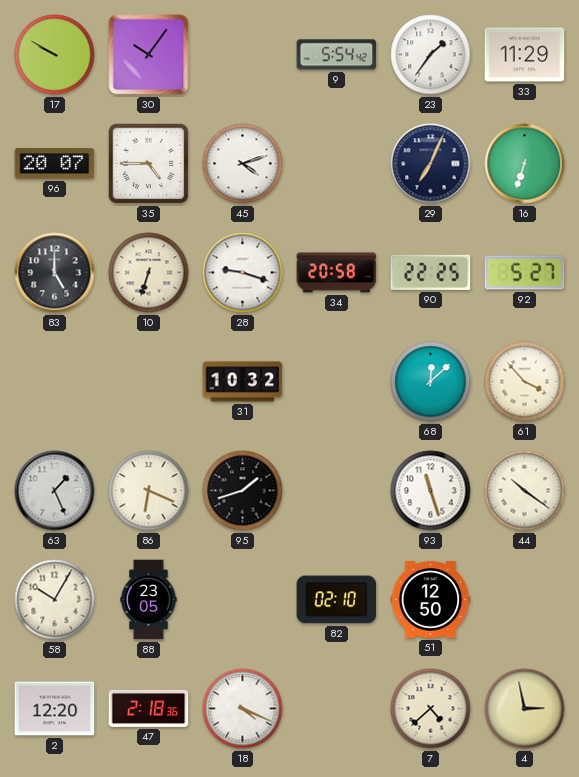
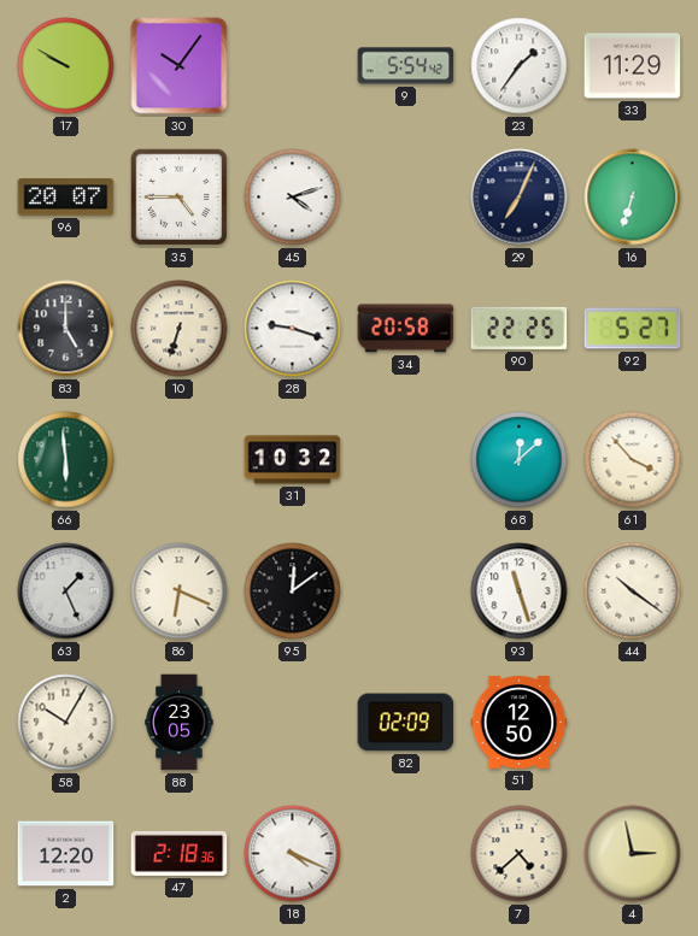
66: none -> 5:59
95: 1:42 -> 12:09
82: 02:10 -> 02:09
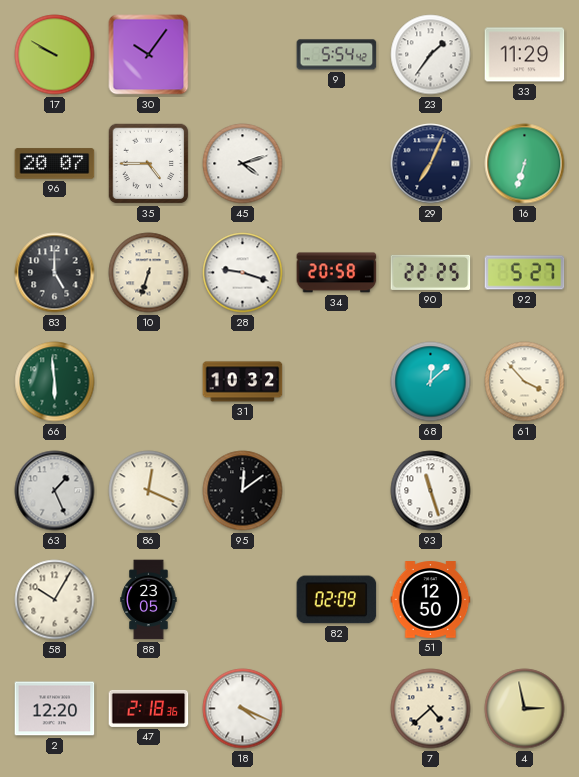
86: 6:19 -> 12:19
44: 10:21 -> none
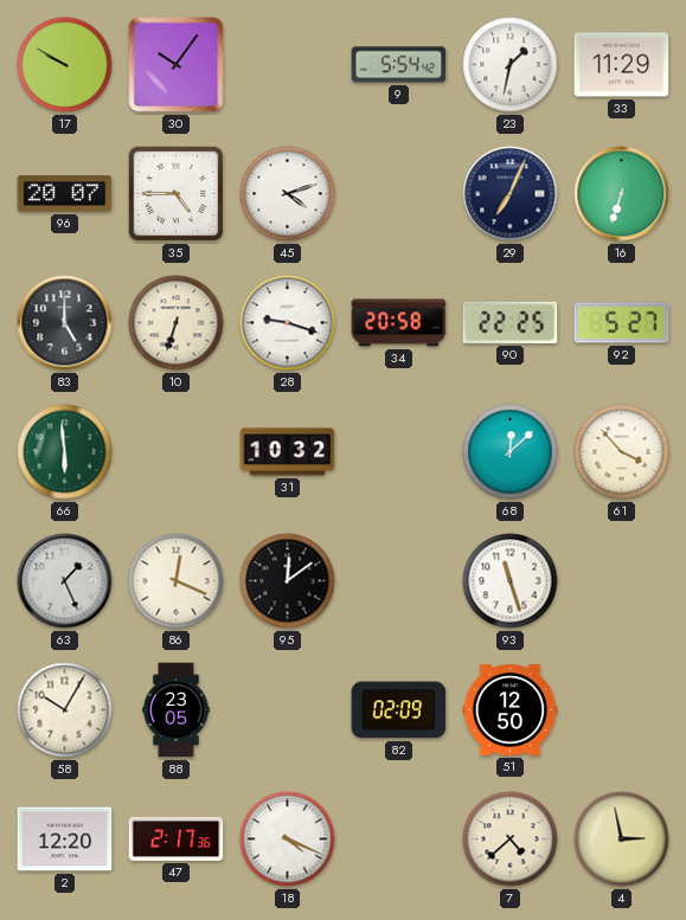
23: 1:36 -> 1:32
47: 2:18 -> 2:17
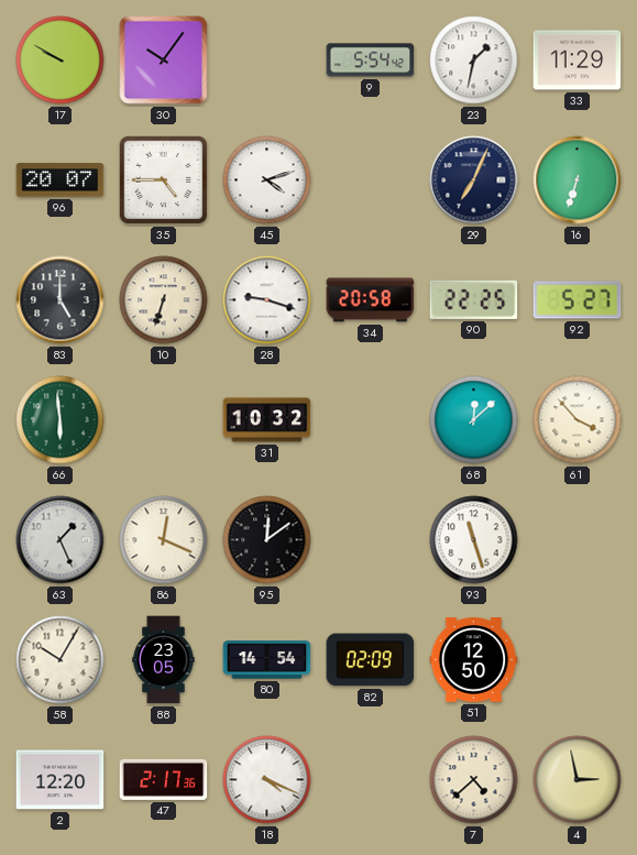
80: none -> 14:54
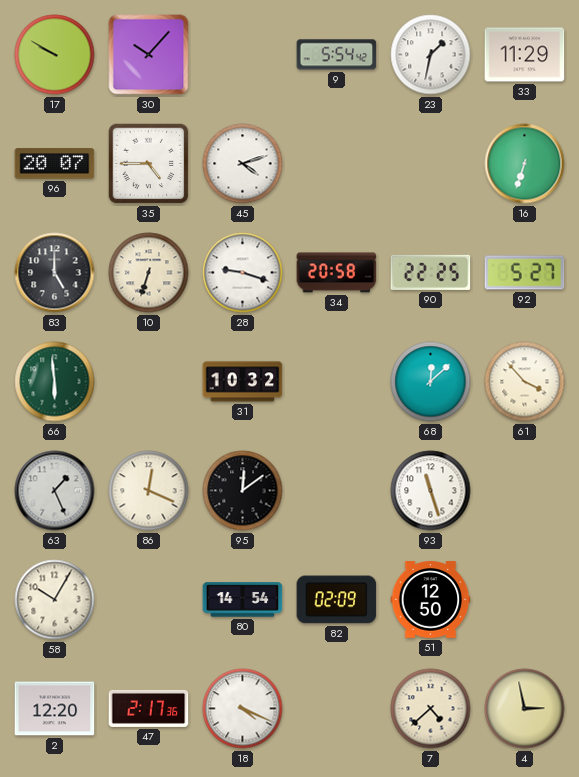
30: 10:06 -> 10:07
29: 7:04 -> none
88: 23:05 -> none
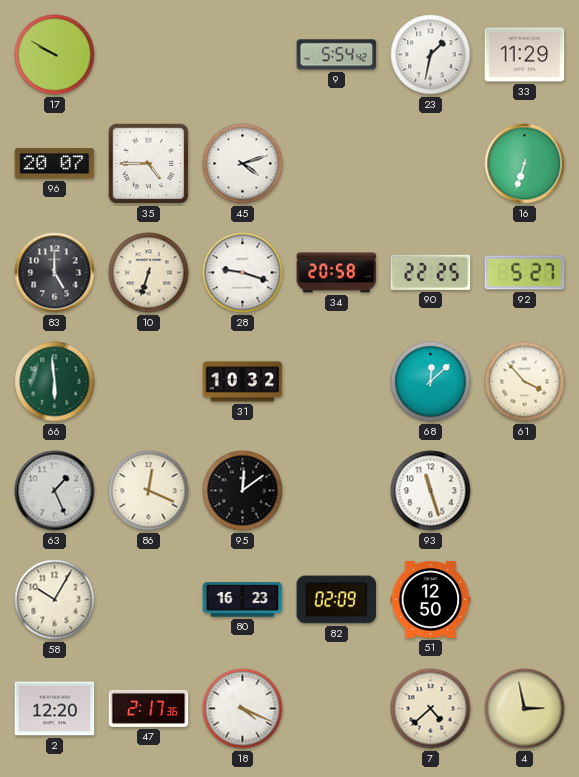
30: 10:07 -> none
80: 14:54 -> 16:23
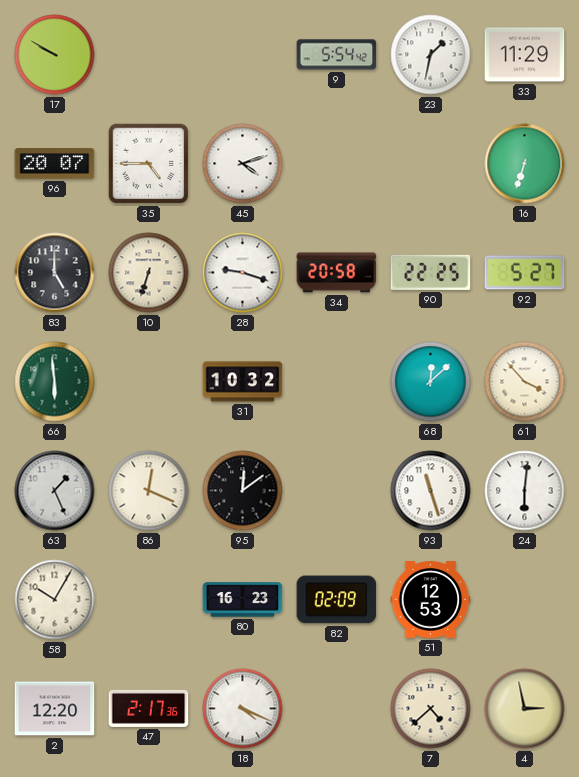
24: none -> 6:01
51: 12:50 -> 12:53
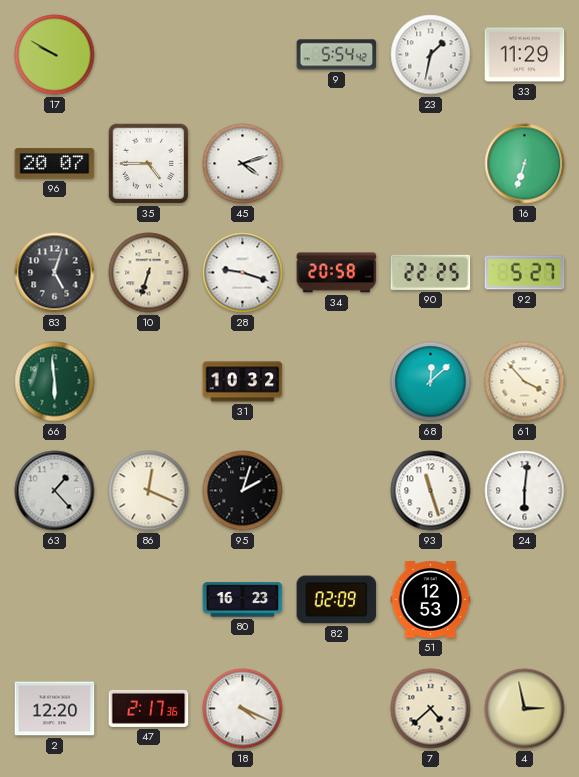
83: 5:00 -> 5:03
63: 1:26 -> 1:23
95: 12:09 -> 2:03
58: 10:05 -> none
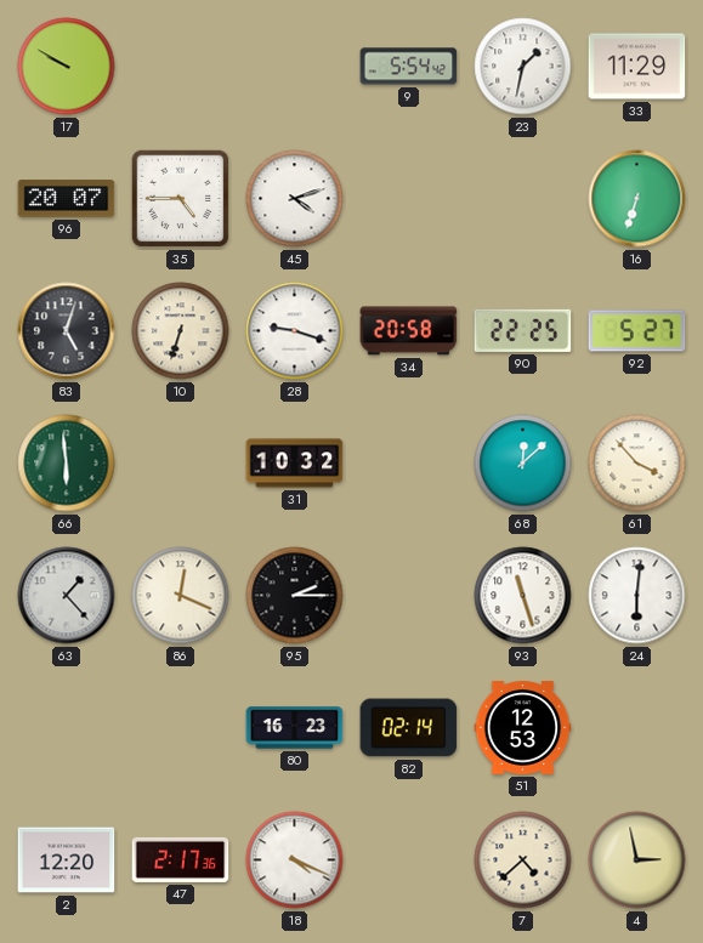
95: 2:03 -> 2:15
82: 02:09 -> 02:14
